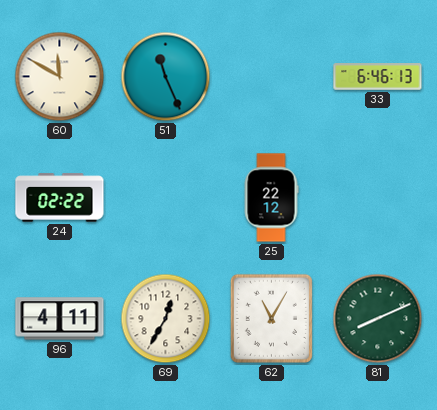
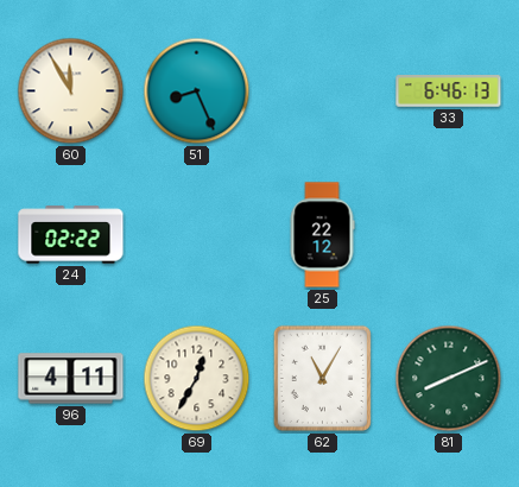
60: 11:50 -> 11:55
51: 11:26 -> 8:26
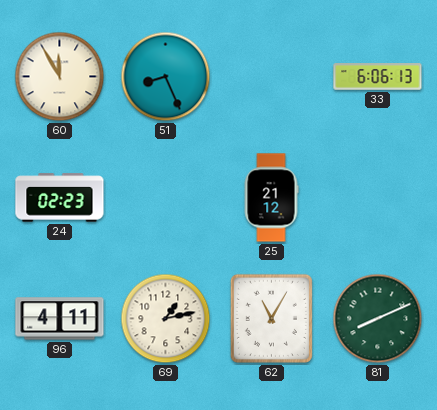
33: 6:46 -> 6:06
24: 02:22 -> 02:23
25: 22:12 -> 21:12
69: 12:35 -> 1:13
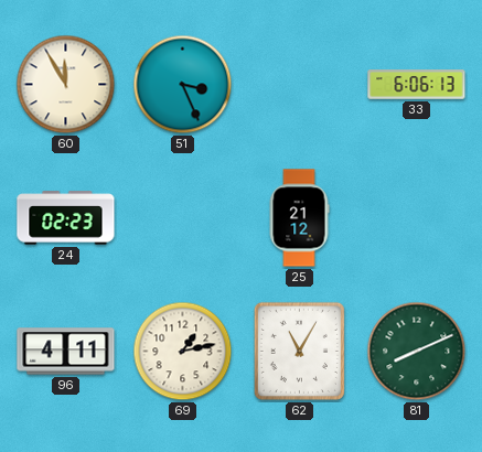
51: 8:26 -> 3:26
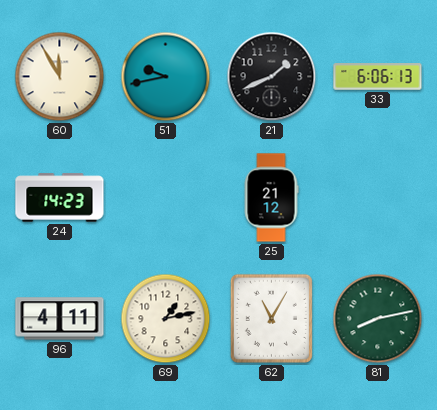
51: 3:26 -> 9:43
21: none -> 1:41
24: 02:23 -> 14:23
81: 8:11 -> 8:13
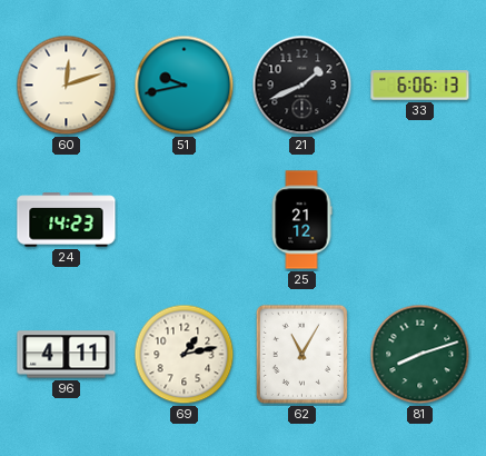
60: 11:55 -> 12:12
81: 8:13 -> 8:12
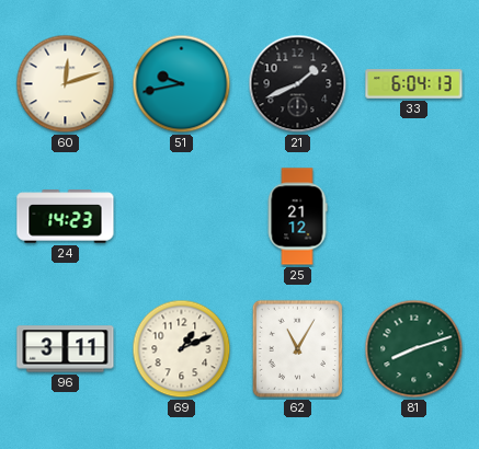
33: 6:06 -> 6:04
96: 4:11 -> 3:11
69: 1:13 -> 1:11
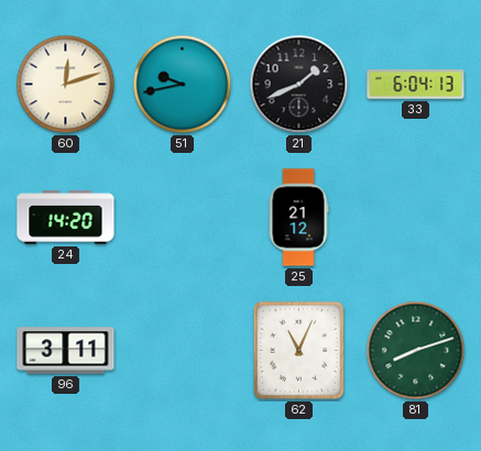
24: 14:23 -> 14:20
69: 1:11 -> none
62: 11:05 -> 11:04
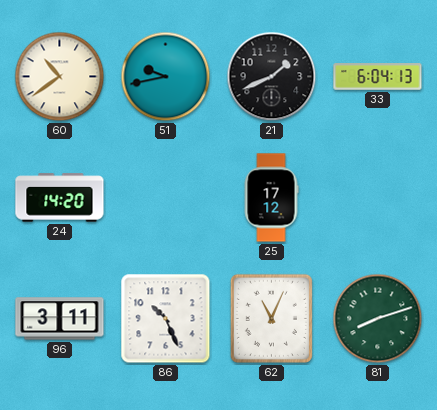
60: 12:12 -> 10:39
25: 21:12 -> 17:12
86: none -> 10:26
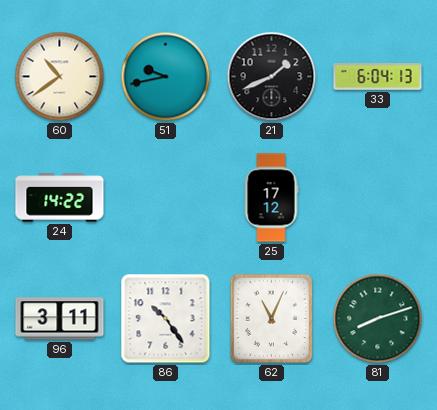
24: 14:20 -> 14:22
86: 10:26 -> 10:24
